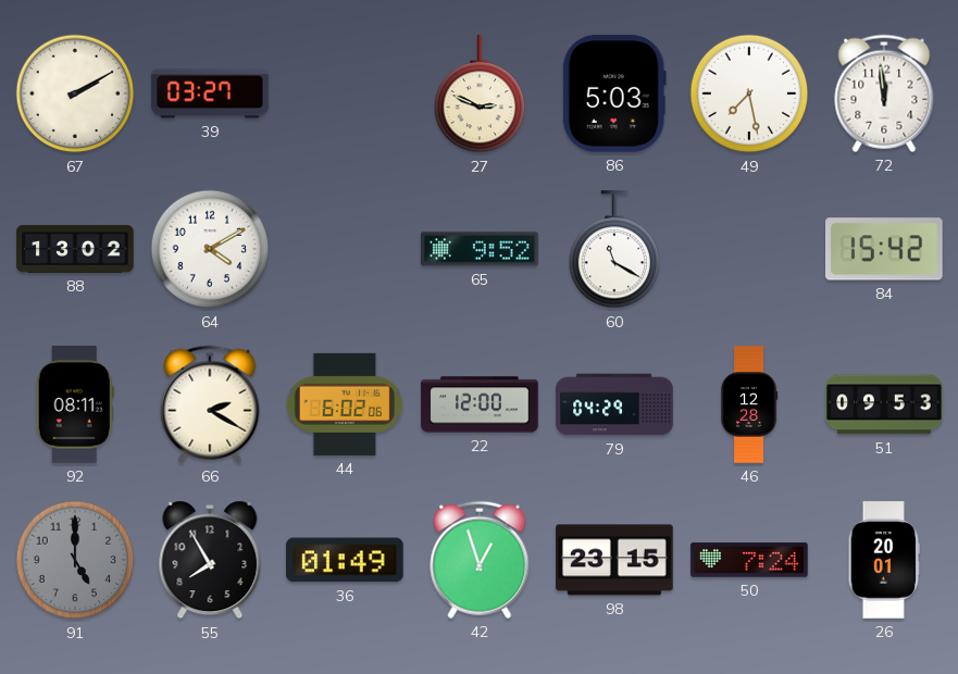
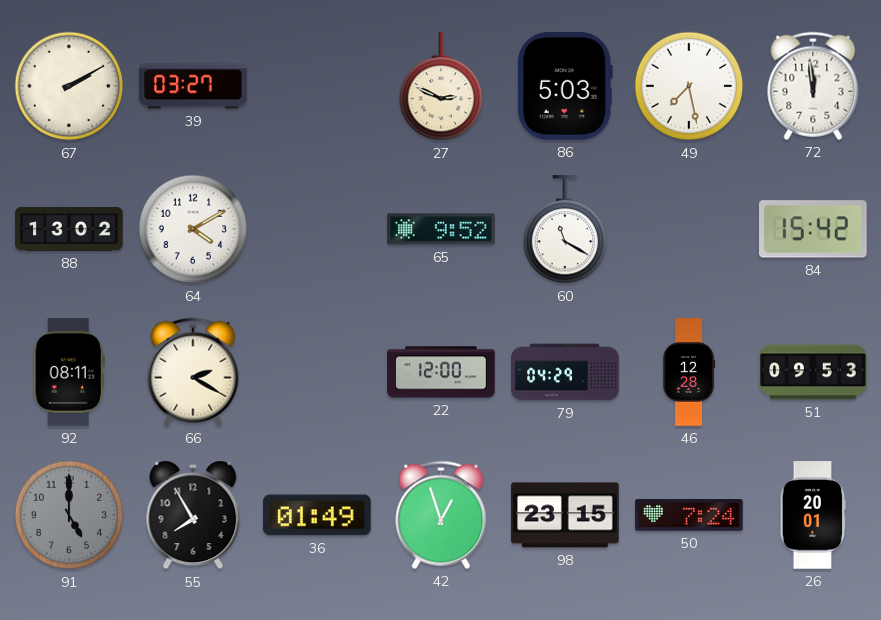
44: 6:02 -> none
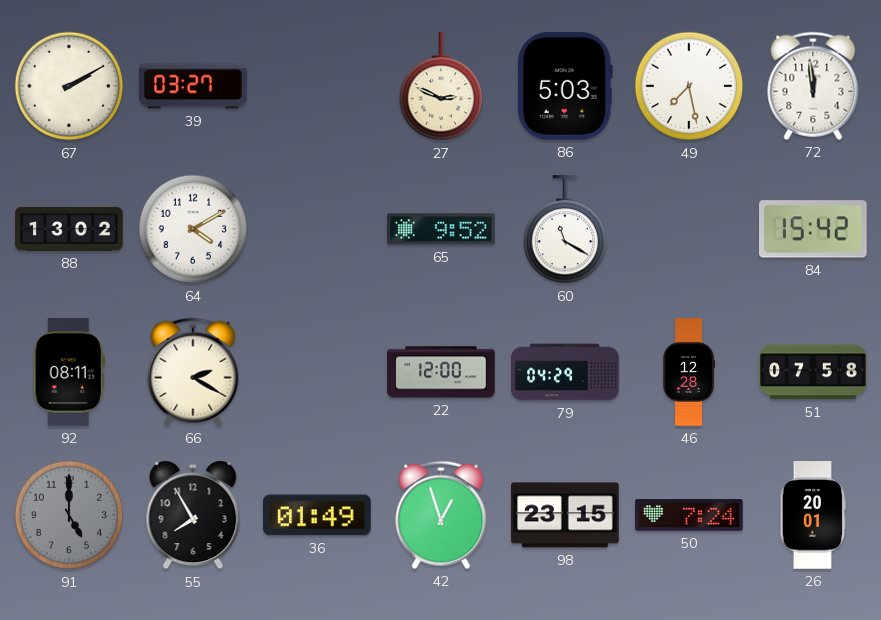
51: 09:53 -> 07:58
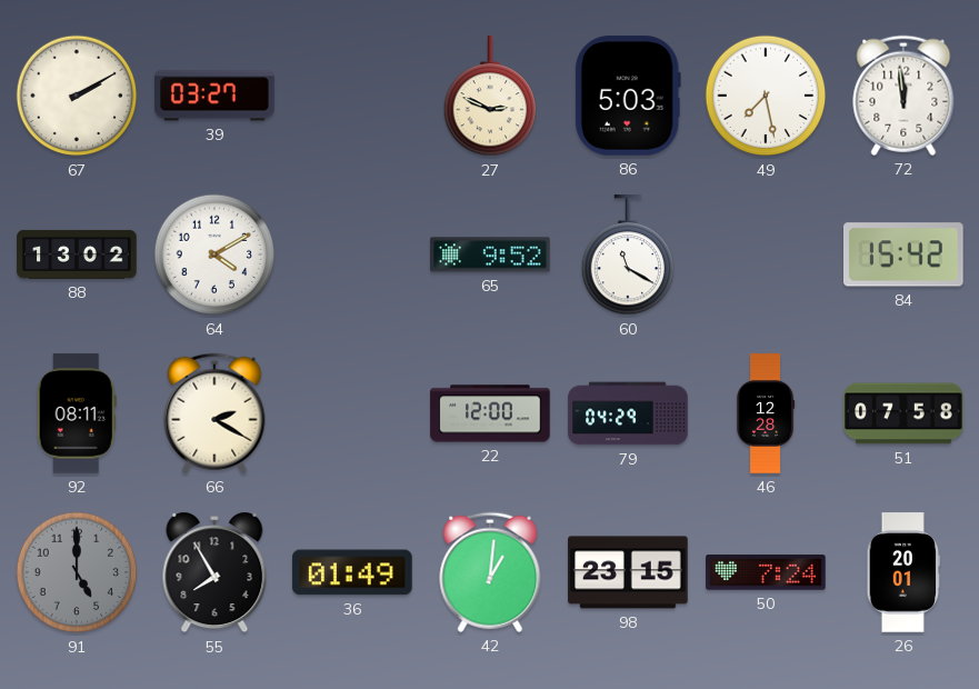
42: 12:57 -> 1:01
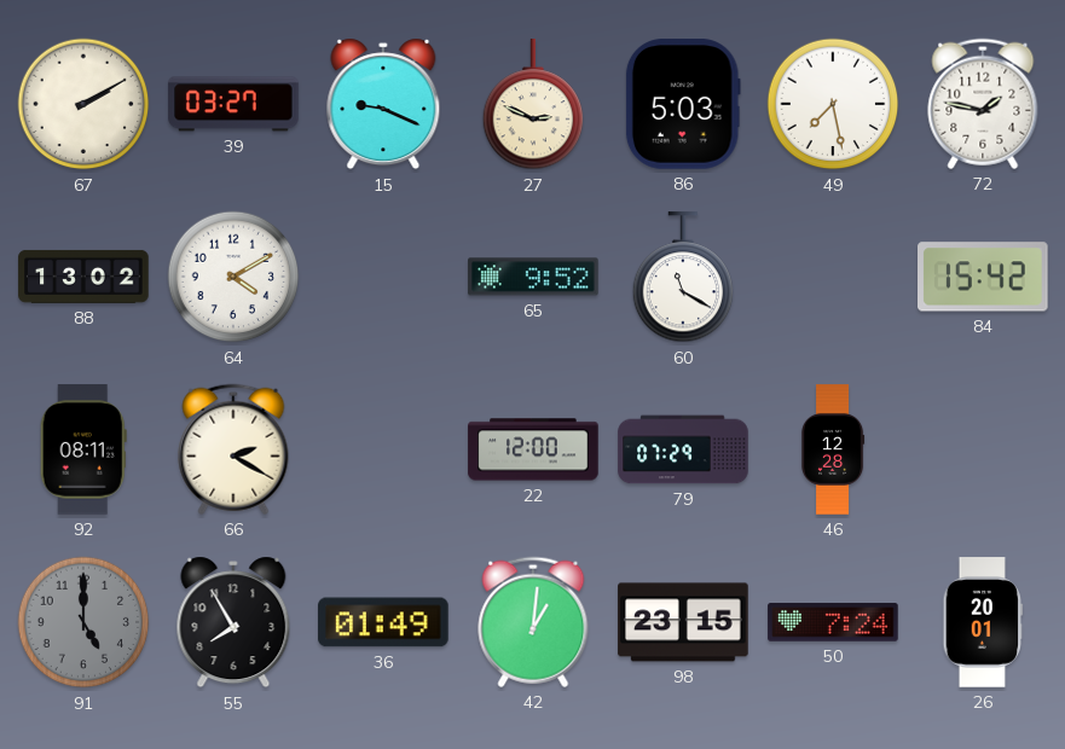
15: none -> 9:19
72: 11:59 -> 1:47
79: 04:29 -> 07:29
51: 07:58 -> none
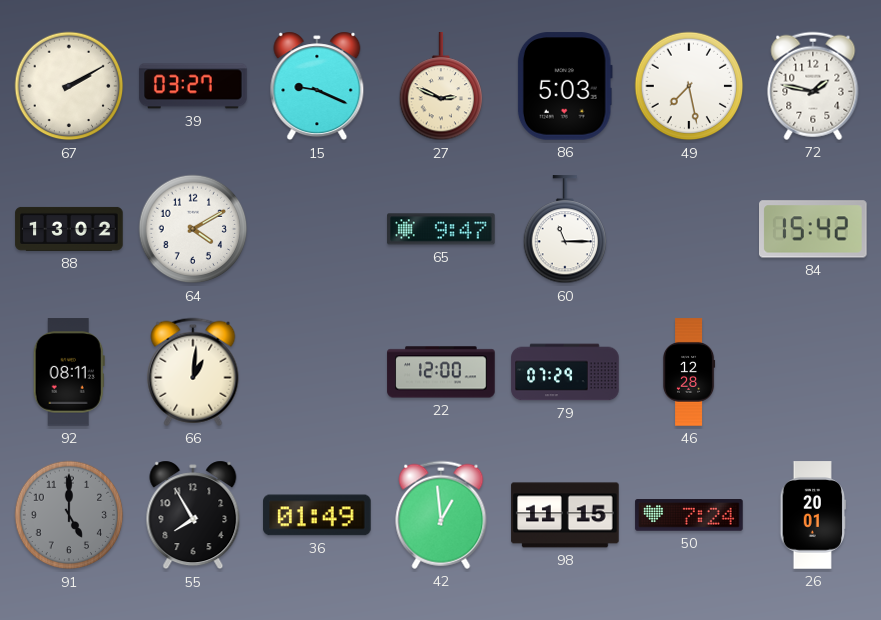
65: 9:52 -> 9:47
60: 11:20 -> 11:15
66: 2:20 -> 1:01
42: 1:01 -> 12:59
98: 23:15 -> 11:15
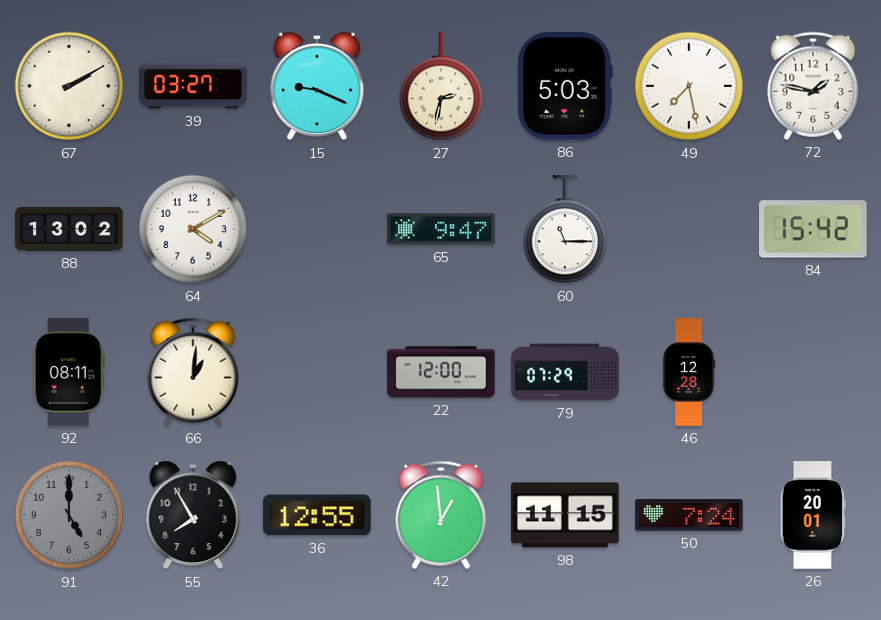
27: 2:49 -> 2:32
36: 01:49 -> 12:55
